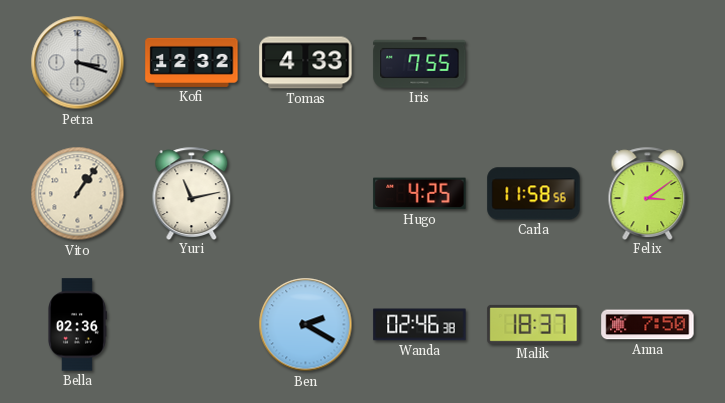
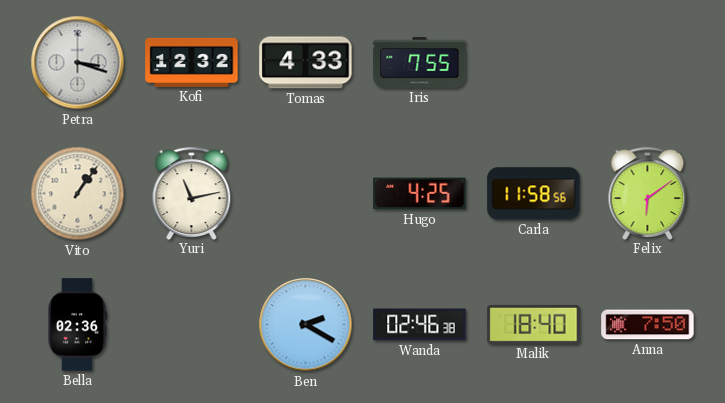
Felix: 3:09 -> 6:09
Malik: 18:37 -> 18:40
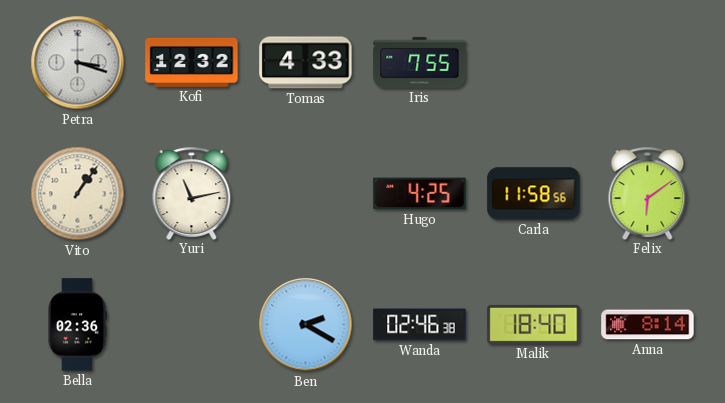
Anna: 7:50 -> 8:14
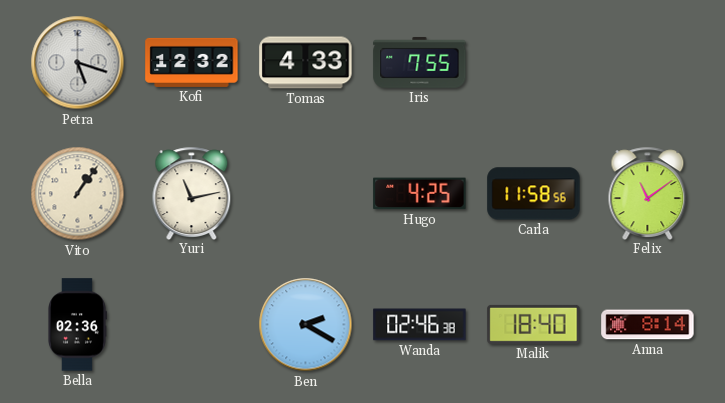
Petra: 3:18 -> 5:18
Felix: 6:09 -> 11:09
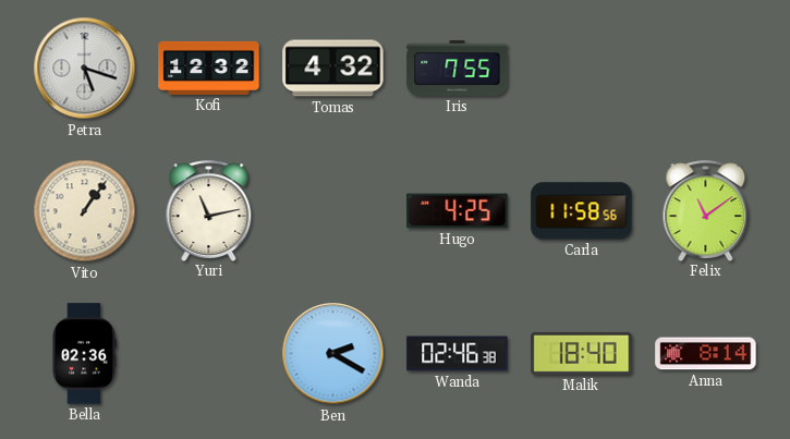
Tomas: 4:33 -> 4:32
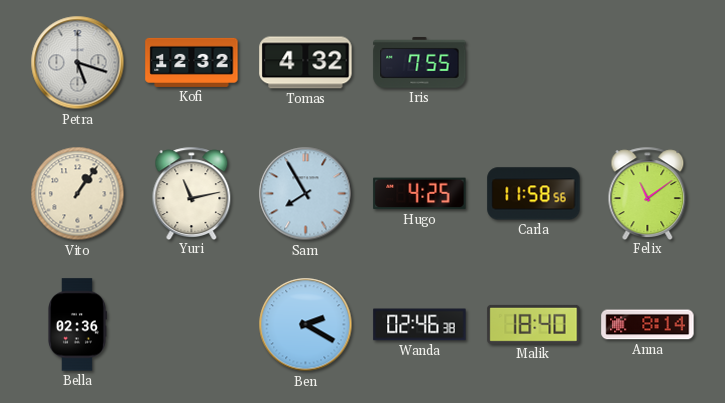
Sam: none -> 7:55
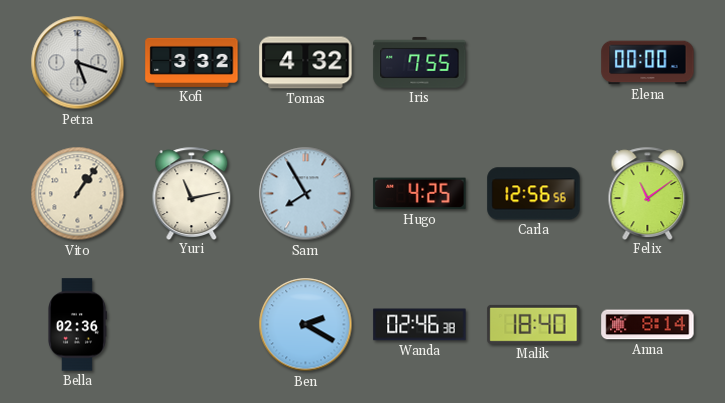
Kofi: 12:32 -> 3:32
Elena: none -> 00:00
Carla: 11:58 -> 12:56
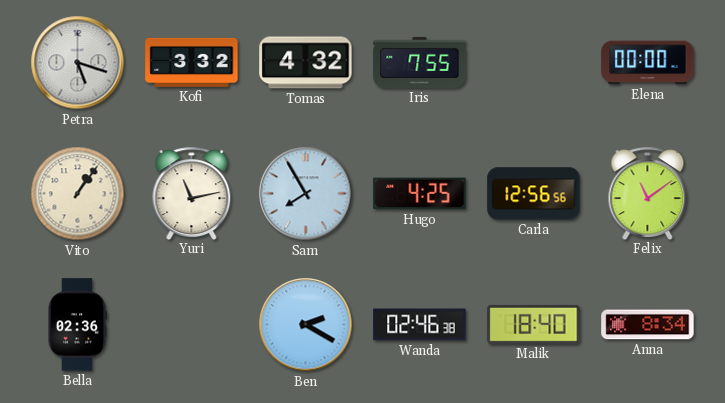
Anna: 8:14 -> 8:34
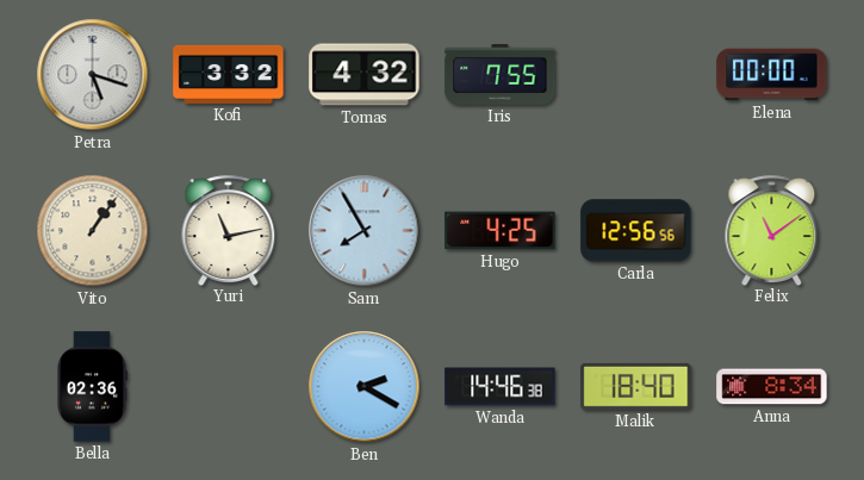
Wanda: 02:46 -> 14:46
